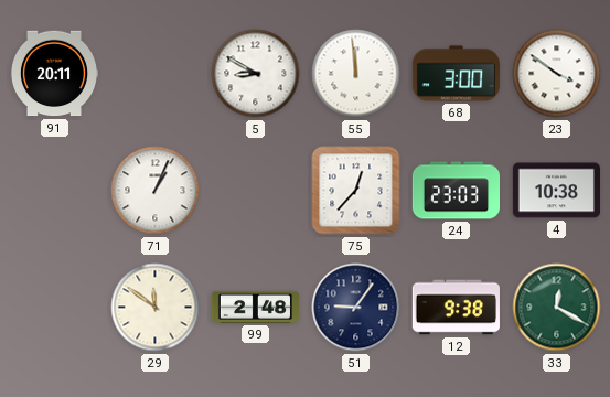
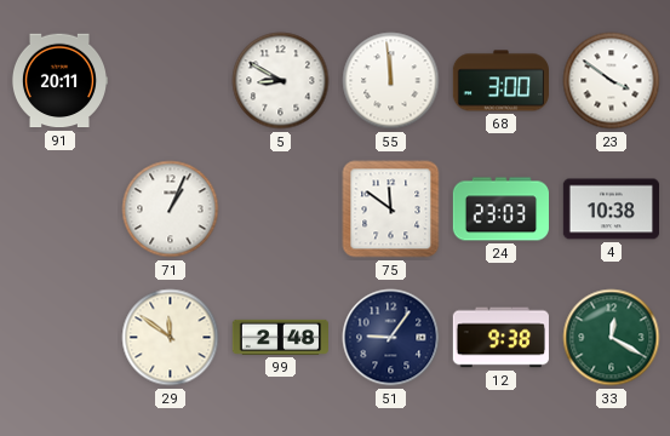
75: 12:37 -> 11:51
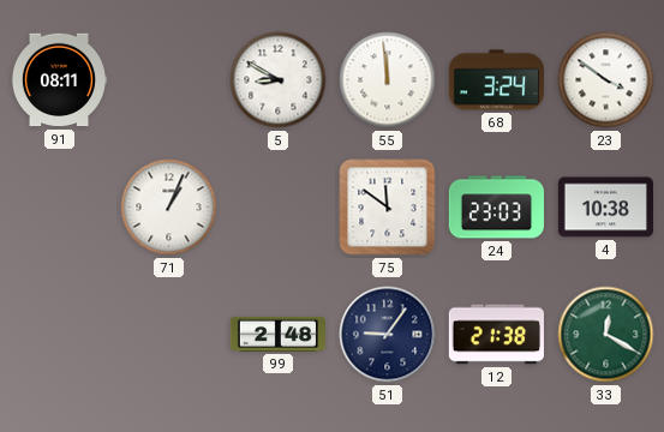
91: 20:11 -> 08:11
68: 3:00 -> 3:24
29: 11:51 -> none
12: 9:38 -> 21:38
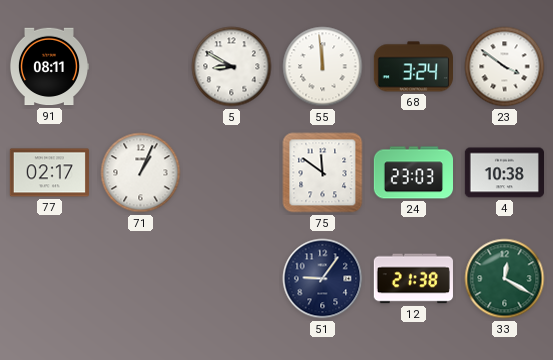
77: none -> 02:17
99: 2:48 -> none
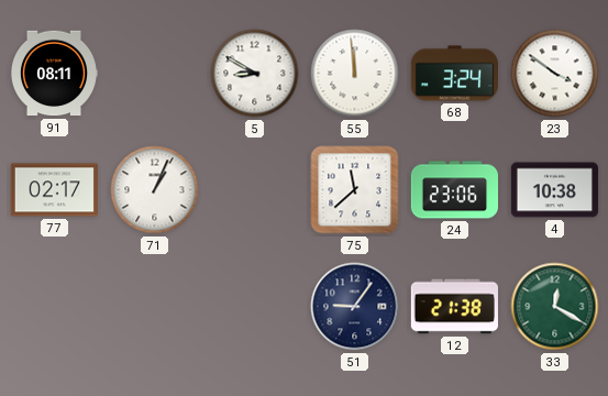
75: 11:51 -> 11:38
24: 23:03 -> 23:06
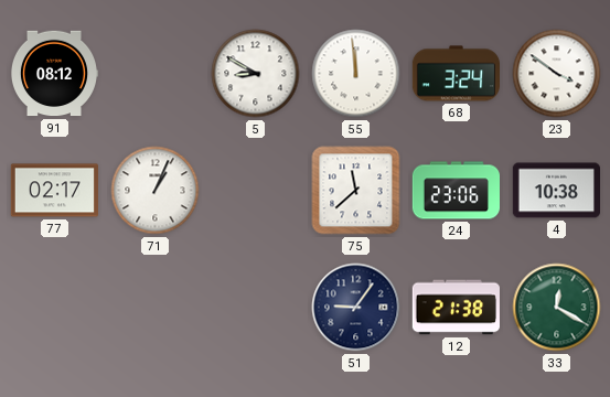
91: 08:11 -> 08:12
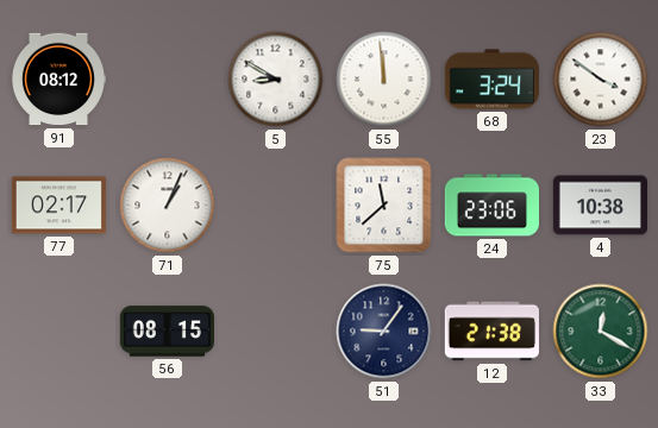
56: none -> 08:15
